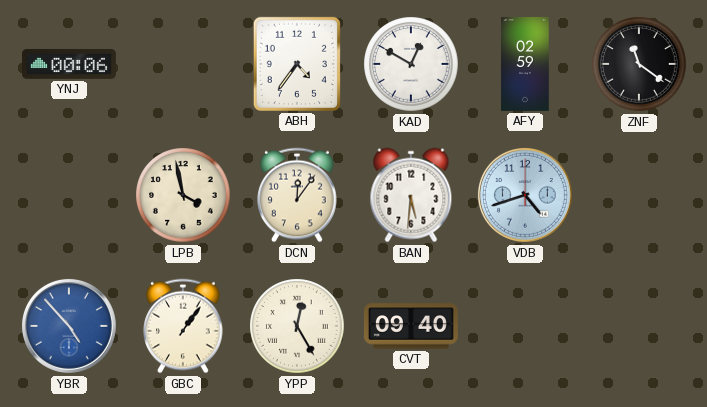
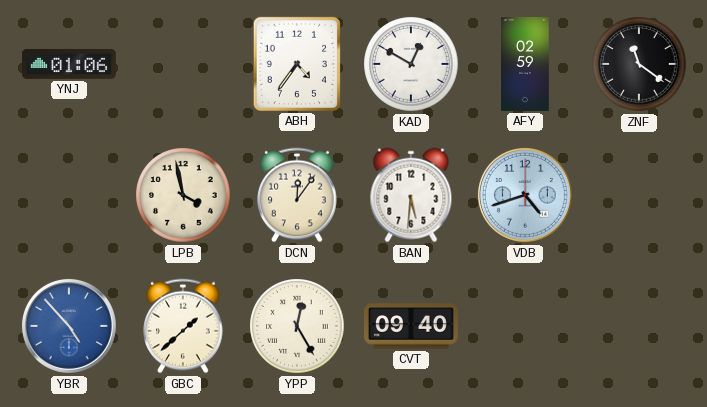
YNJ: 00:06 -> 01:06
GBC: 1:06 -> 1:38
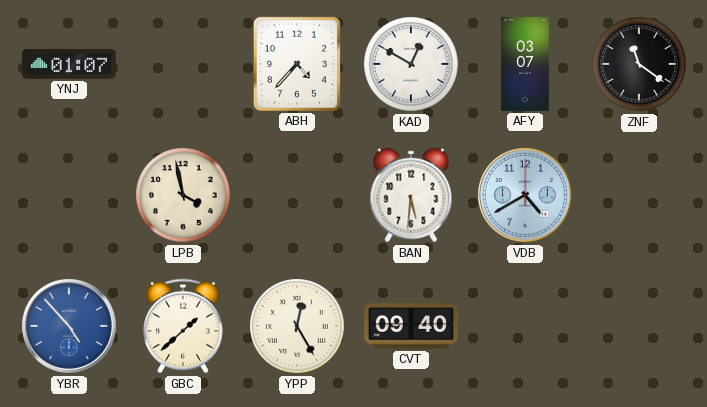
YNJ: 01:06 -> 01:07
ABH: 4:36 -> 4:37
AFY: 02:59 -> 03:07
DCN: 12:06 -> none
VDB: 4:42 -> 4:40
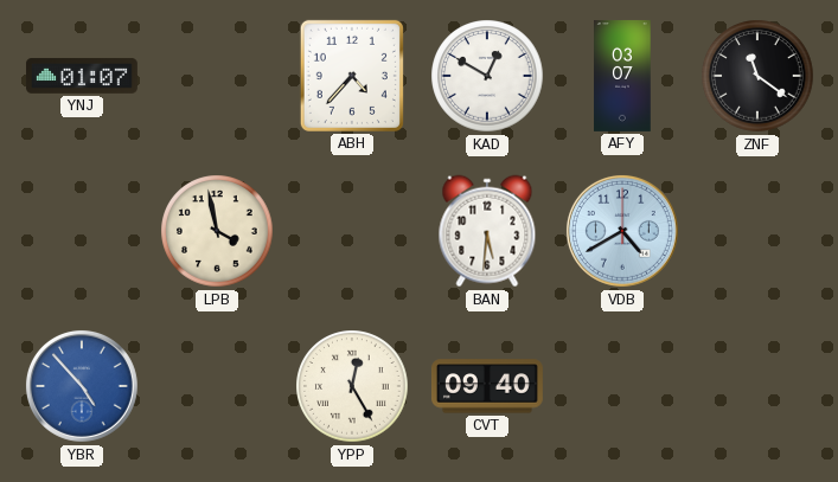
GBC: 1:38 -> none
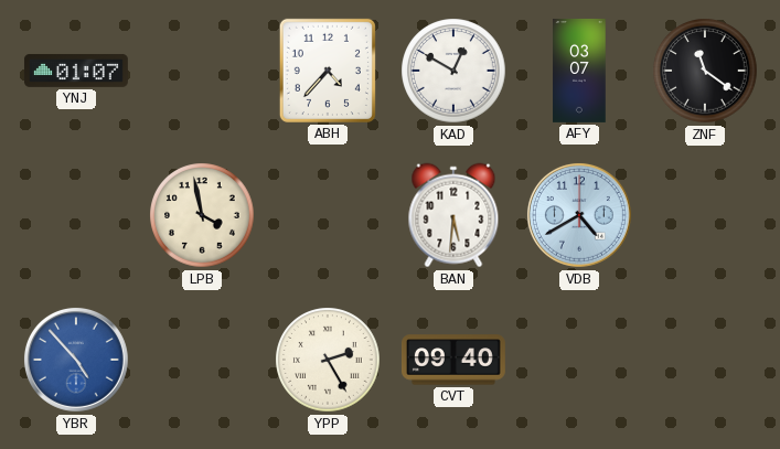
YPP: 12:25 -> 2:25
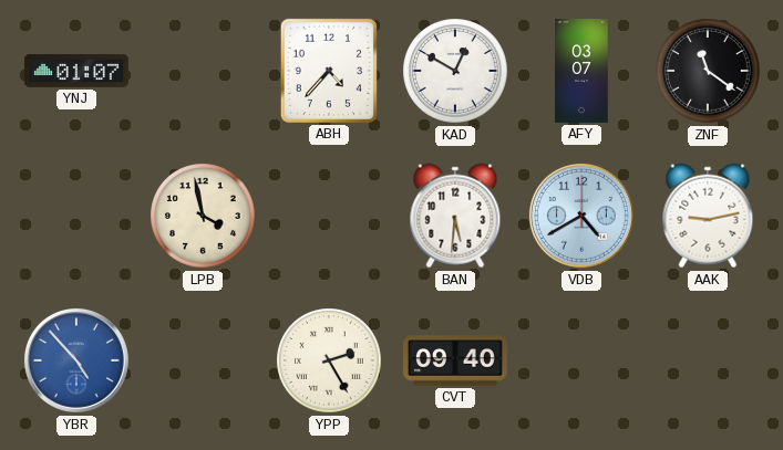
AAK: none -> 9:13
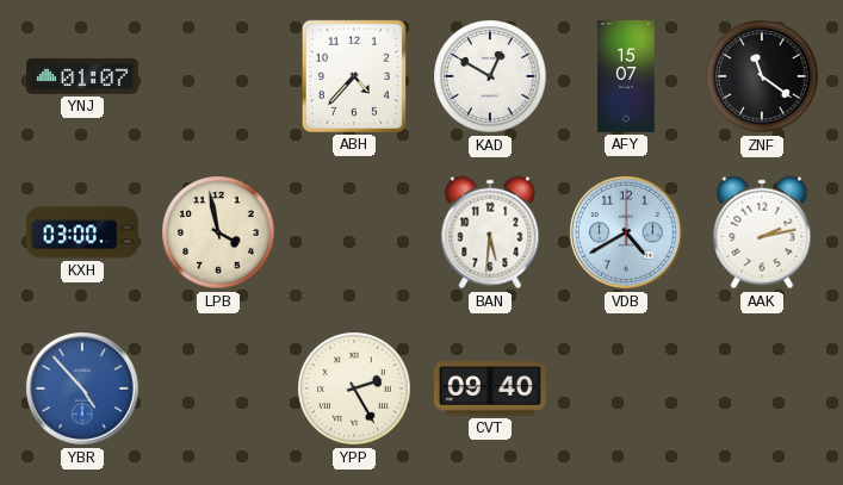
AFY: 03:07 -> 15:07
KXH: none -> 03:00
AAK: 9:13 -> 2:13
